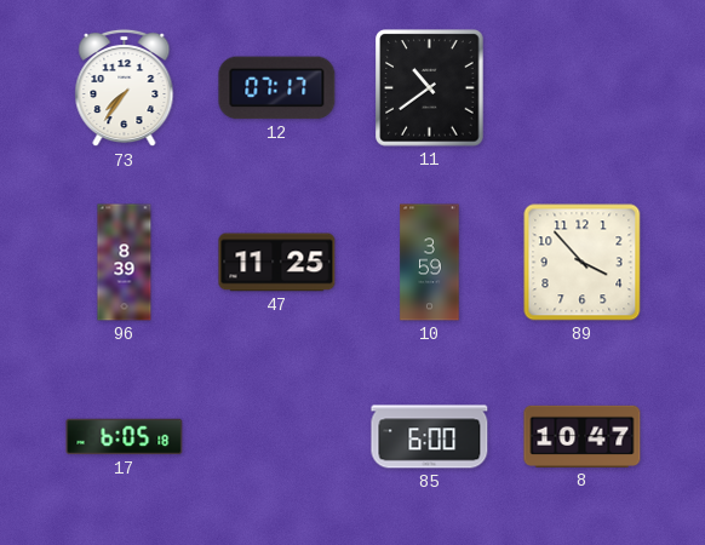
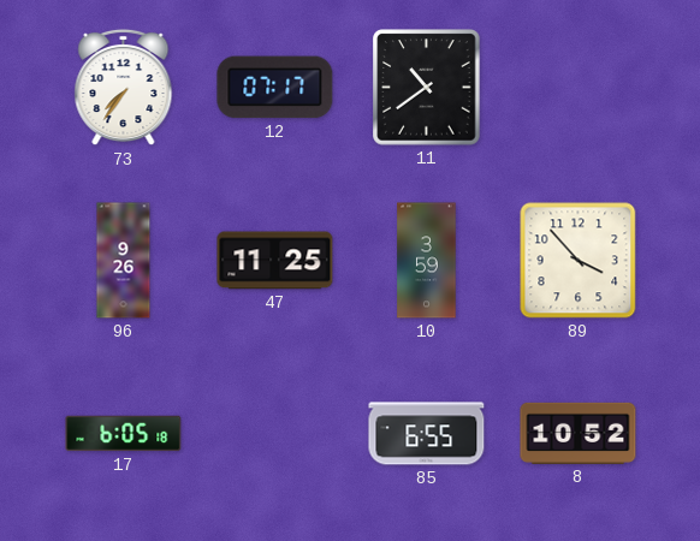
96: 8:39 -> 9:26
85: 6:00 -> 6:55
8: 10:47 -> 10:52
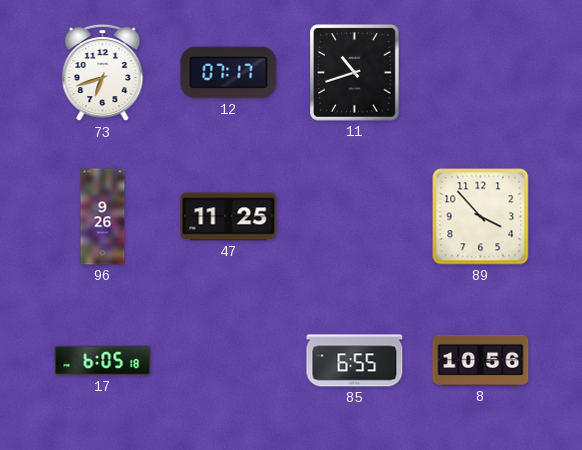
73: 7:36 -> 6:42
11: 10:39 -> 10:42
10: 3:59 -> none
8: 10:52 -> 10:56
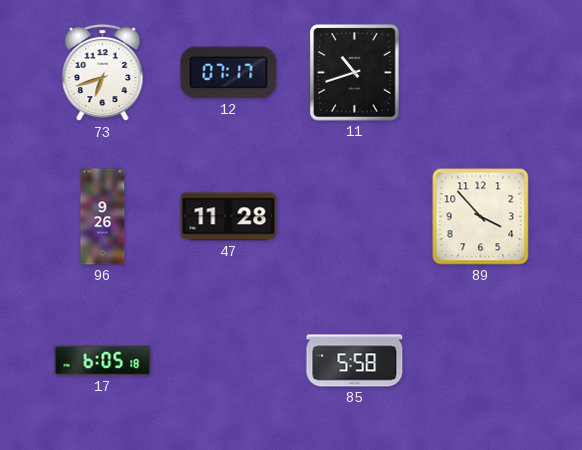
47: 11:25 -> 11:28
85: 6:55 -> 5:58
8: 10:56 -> none
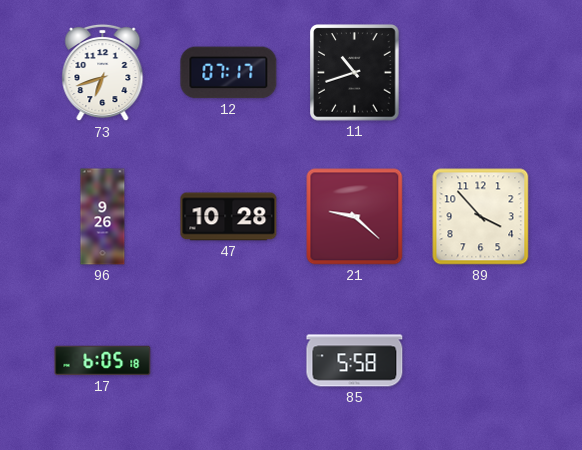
47: 11:28 -> 10:28
21: none -> 9:22
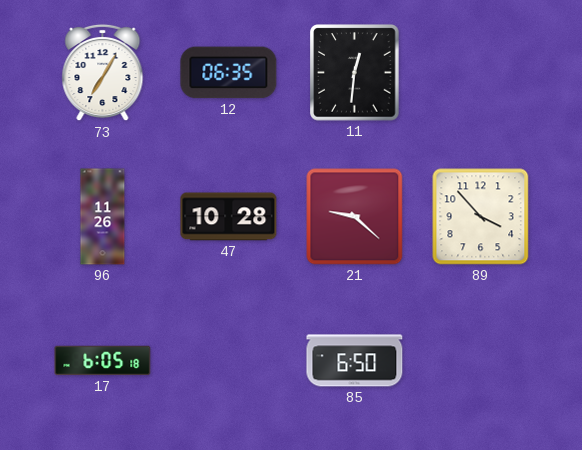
73: 6:42 -> 7:05
12: 07:17 -> 06:35
11: 10:42 -> 12:31
96: 9:26 -> 11:26
85: 5:58 -> 6:50
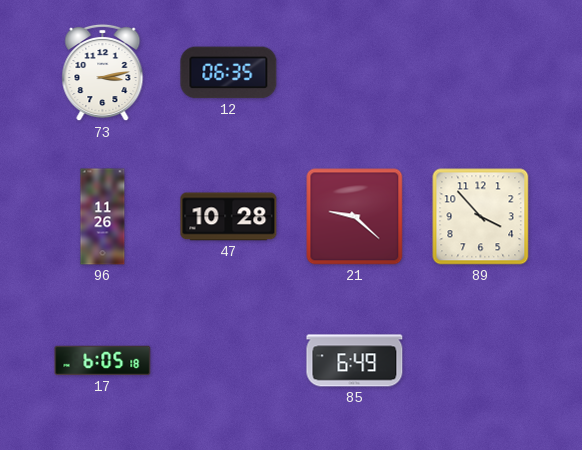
73: 7:05 -> 3:13
11: 12:31 -> none
85: 6:50 -> 6:49
